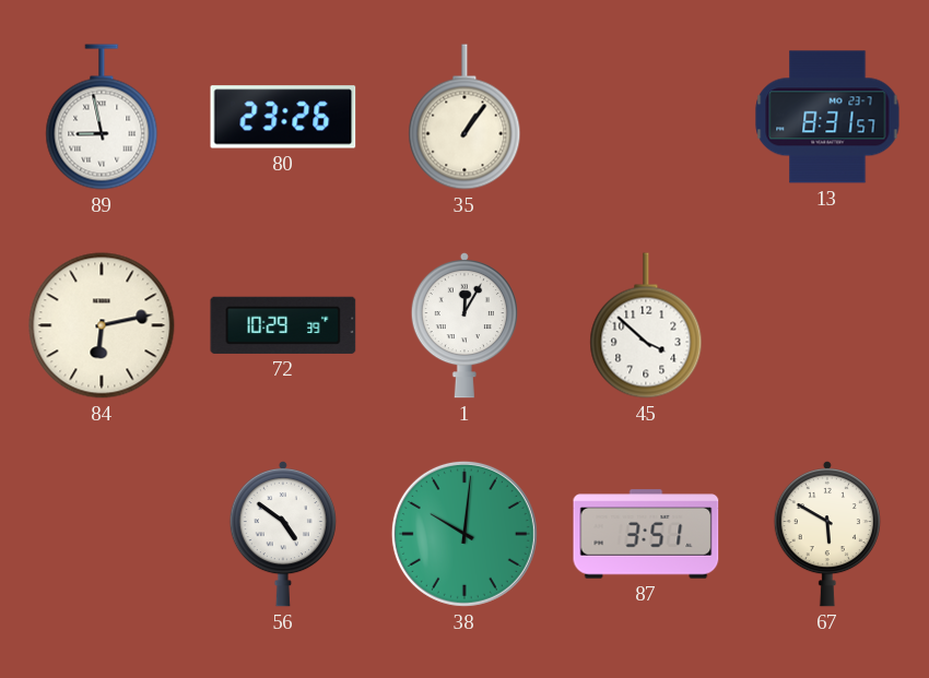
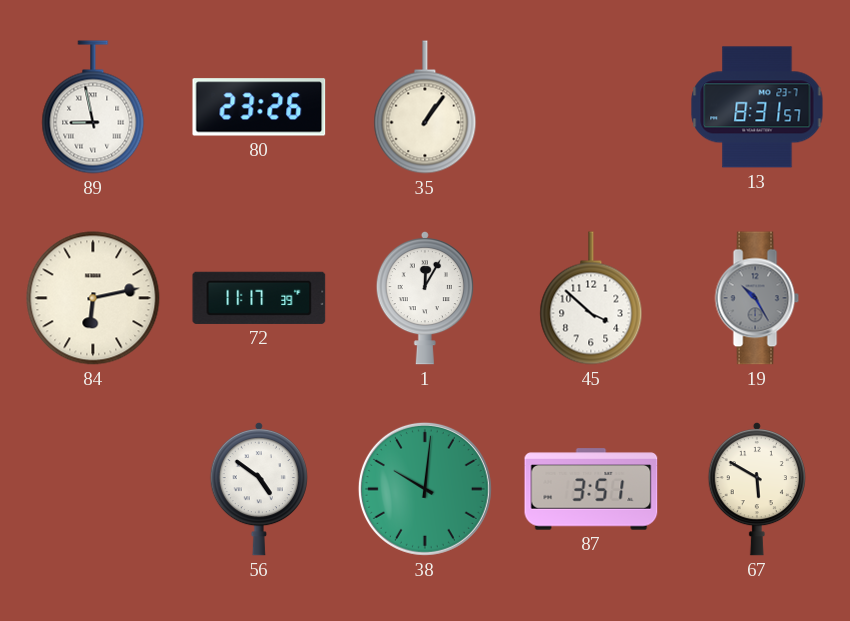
72: 10:29 -> 11:17
19: none -> 10:25
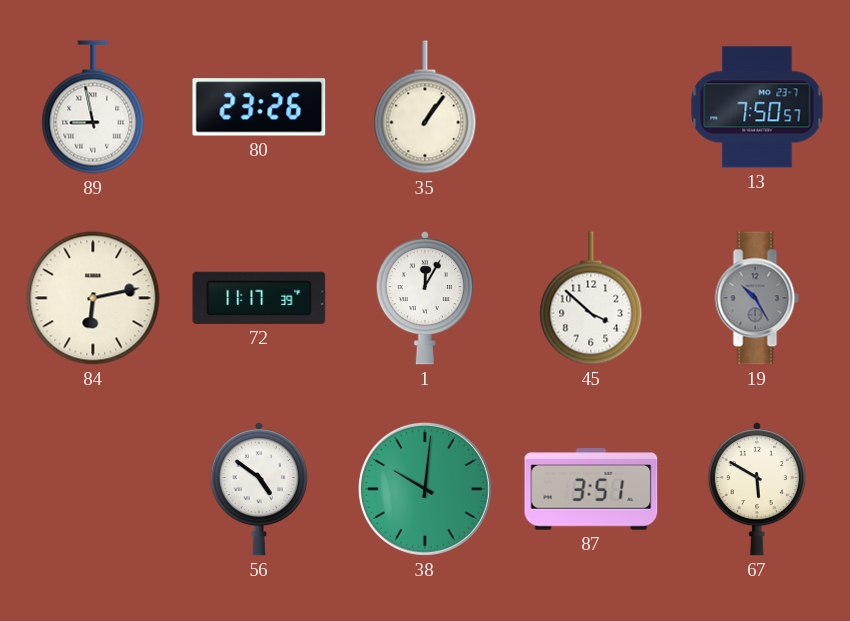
13: 8:31 -> 7:50
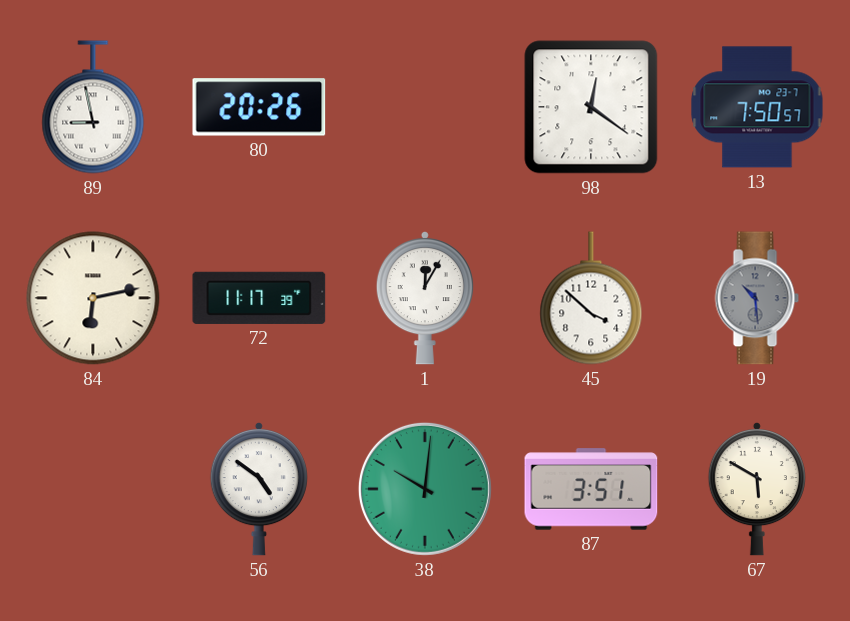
80: 23:26 -> 20:26
35: 1:06 -> none
98: none -> 12:21
19: 10:25 -> 10:29
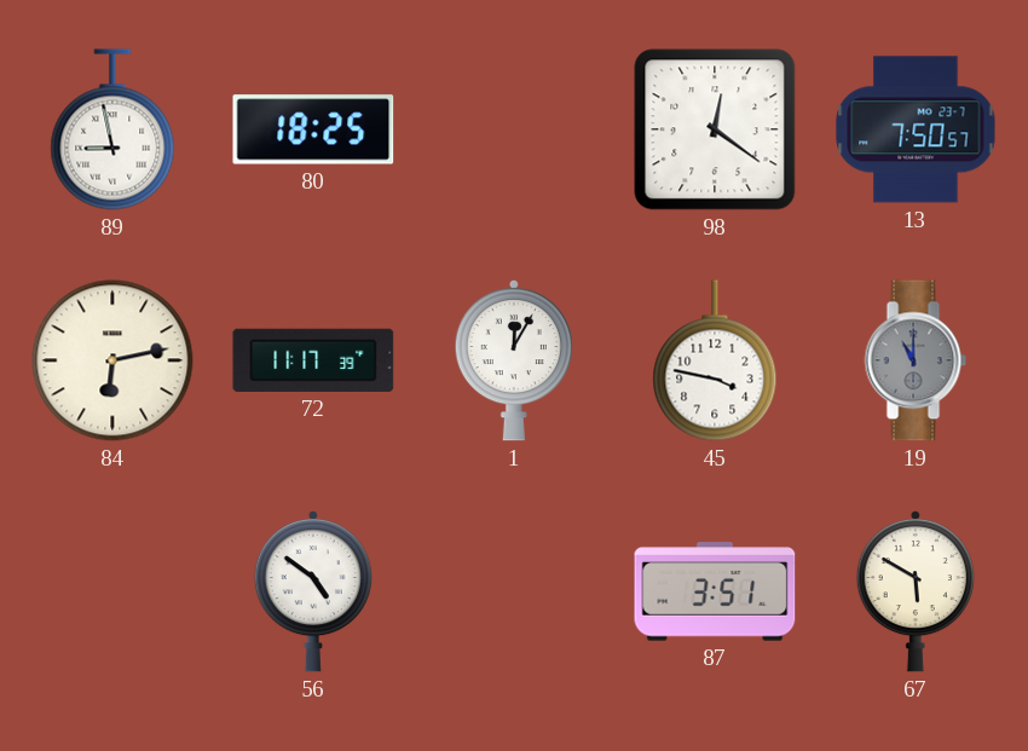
80: 20:26 -> 18:25
45: 3:52 -> 3:47
19: 10:29 -> 11:00
38: 10:01 -> none
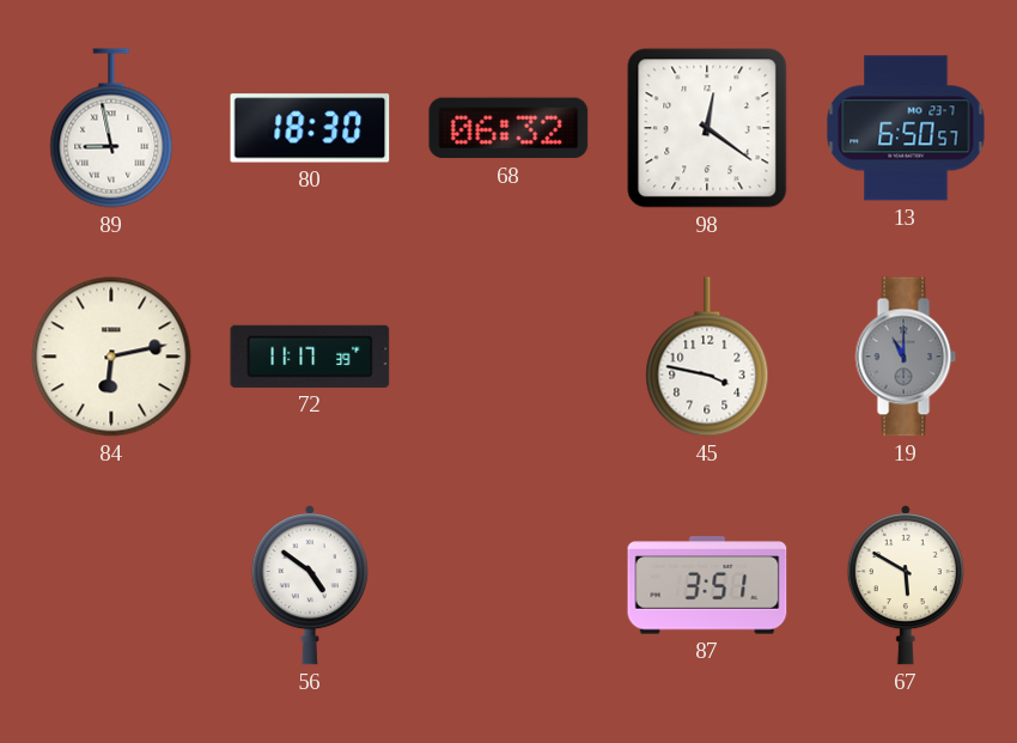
80: 18:25 -> 18:30
68: none -> 06:32
13: 7:50 -> 6:50
1: 12:05 -> none
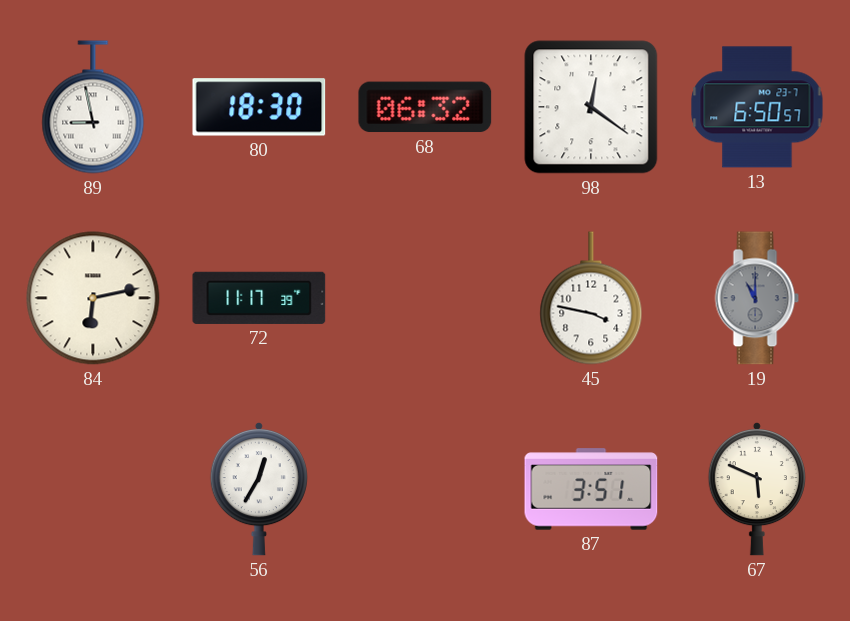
56: 4:51 -> 12:35
67: 5:50 -> 5:49
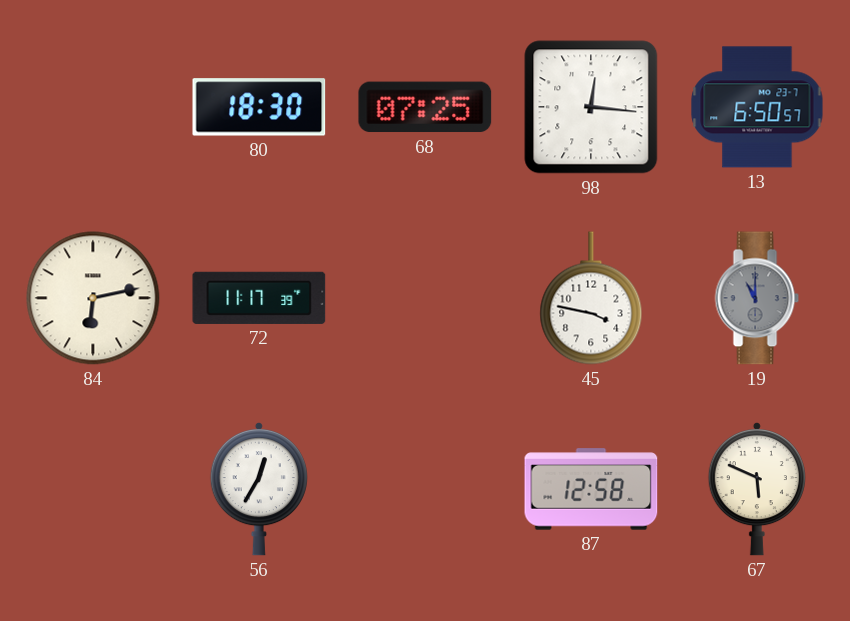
89: 8:58 -> none
68: 06:32 -> 07:25
98: 12:21 -> 12:16
87: 3:51 -> 12:58
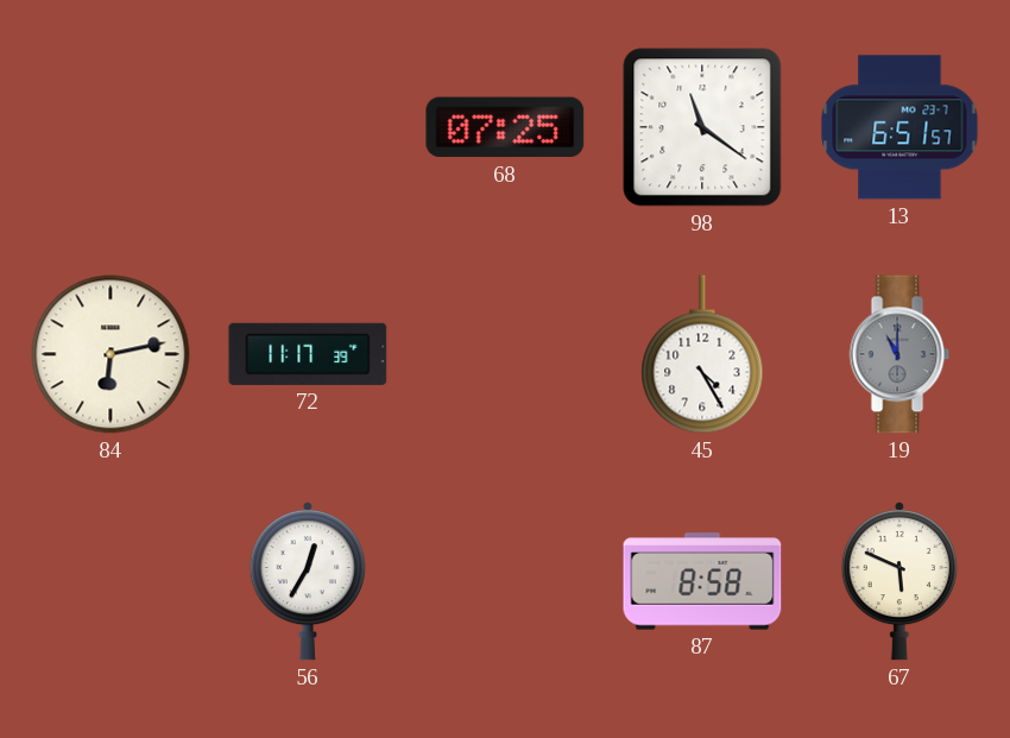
80: 18:30 -> none
98: 12:16 -> 11:21
13: 6:50 -> 6:51
45: 3:47 -> 4:25
87: 12:58 -> 8:58
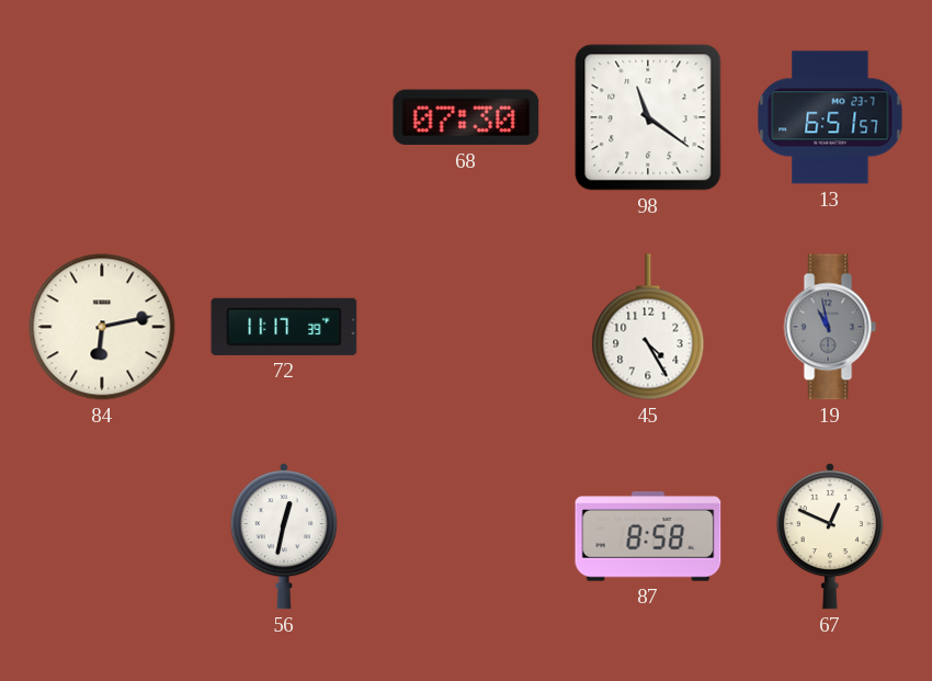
68: 07:25 -> 07:30
19: 11:00 -> 10:58
56: 12:35 -> 12:32
67: 5:49 -> 12:49
